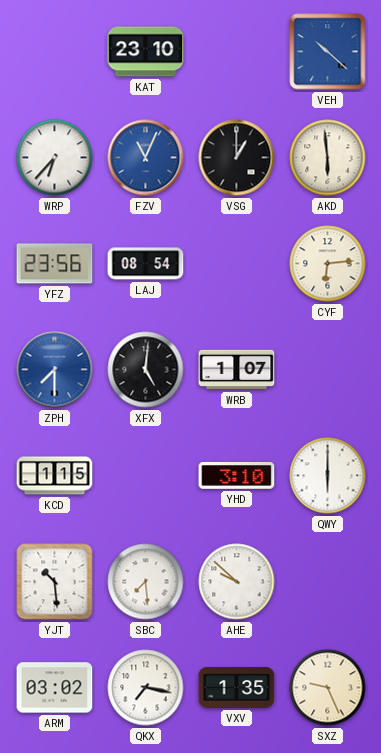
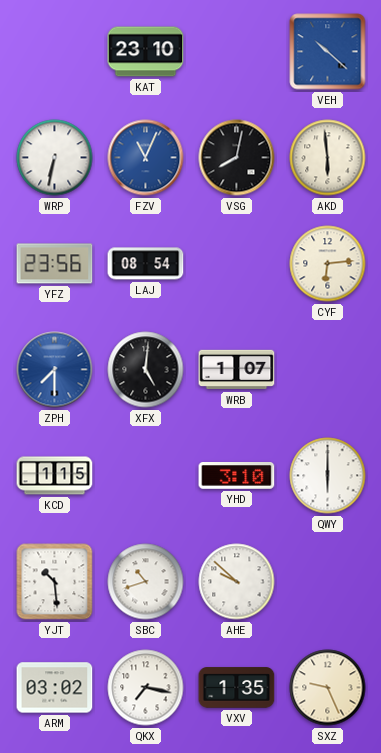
WRP: 6:37 -> 6:32
VSG: 1:00 -> 8:02
SBC: 7:29 -> 10:42
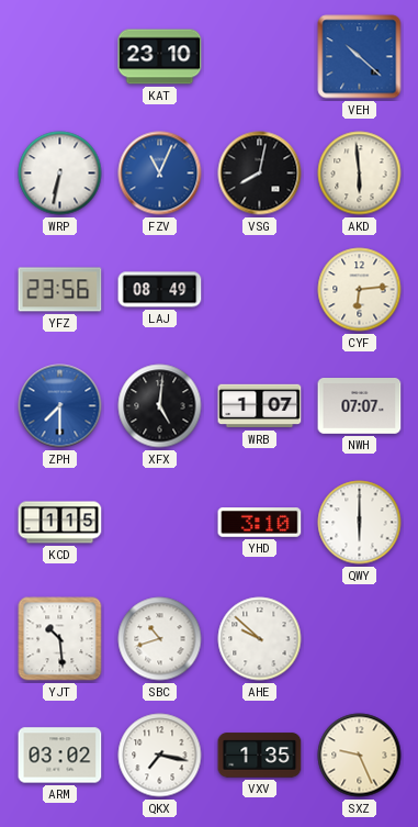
LAJ: 08:54 -> 08:49
NWH: none -> 07:07
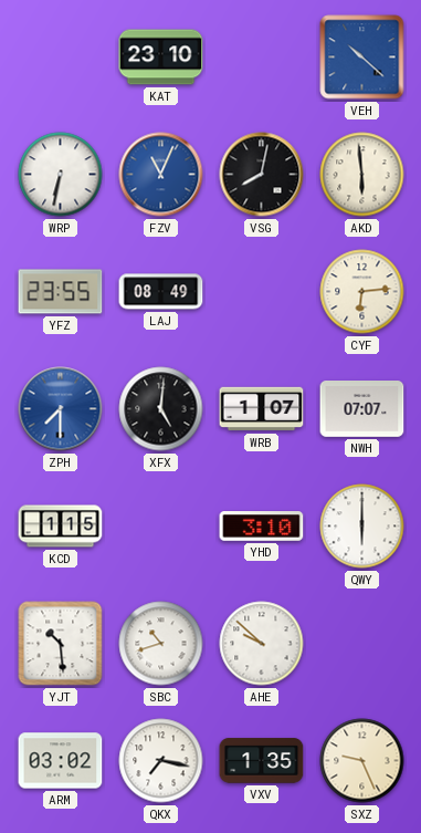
YFZ: 23:56 -> 23:55
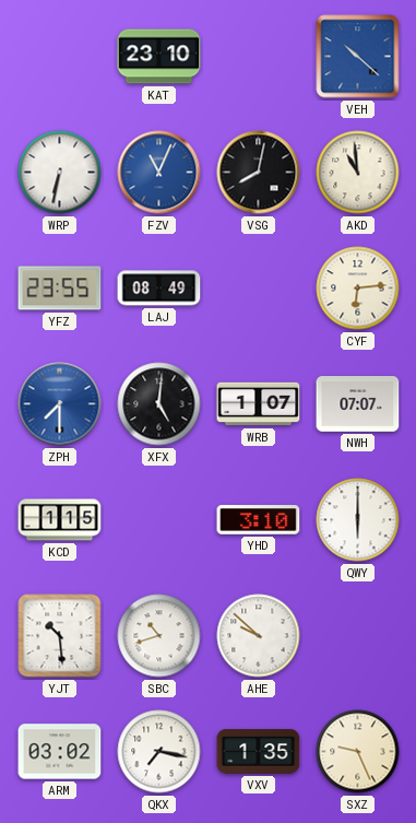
AKD: 5:59 -> 10:59
